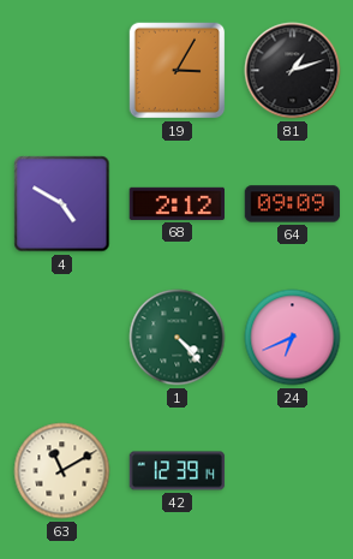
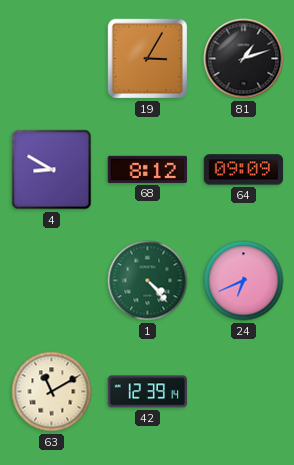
4: 4:50 -> 8:50
68: 2:12 -> 8:12
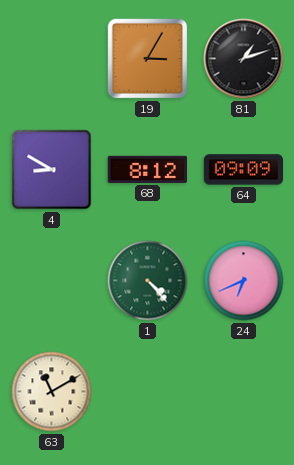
42: 12:39 -> none
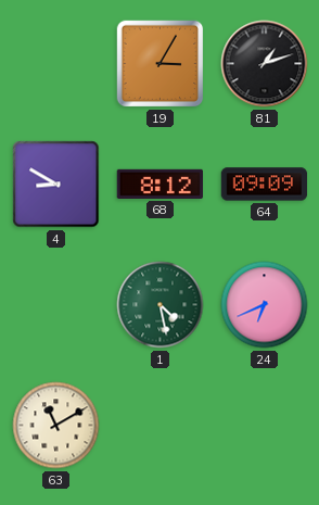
1: 4:23 -> 4:28
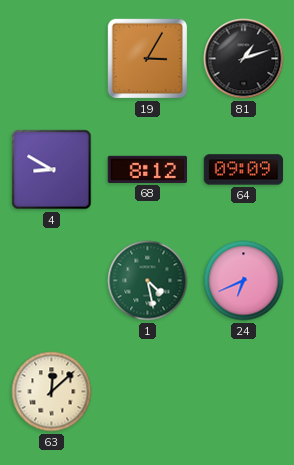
63: 11:10 -> 12:08
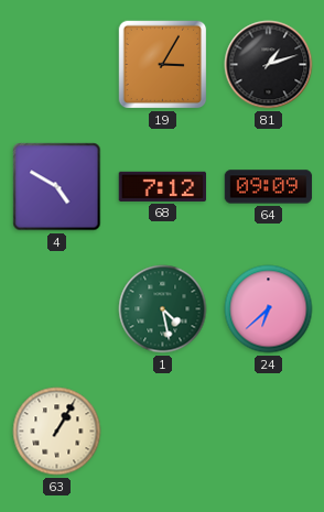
4: 8:50 -> 4:50
68: 8:12 -> 7:12
24: 6:41 -> 6:38
63: 12:08 -> 1:05
